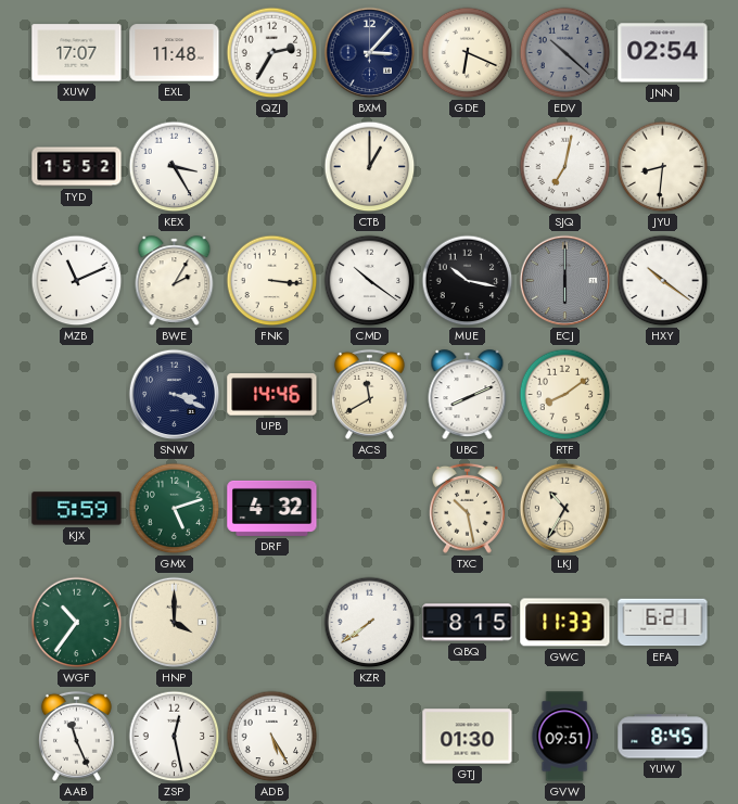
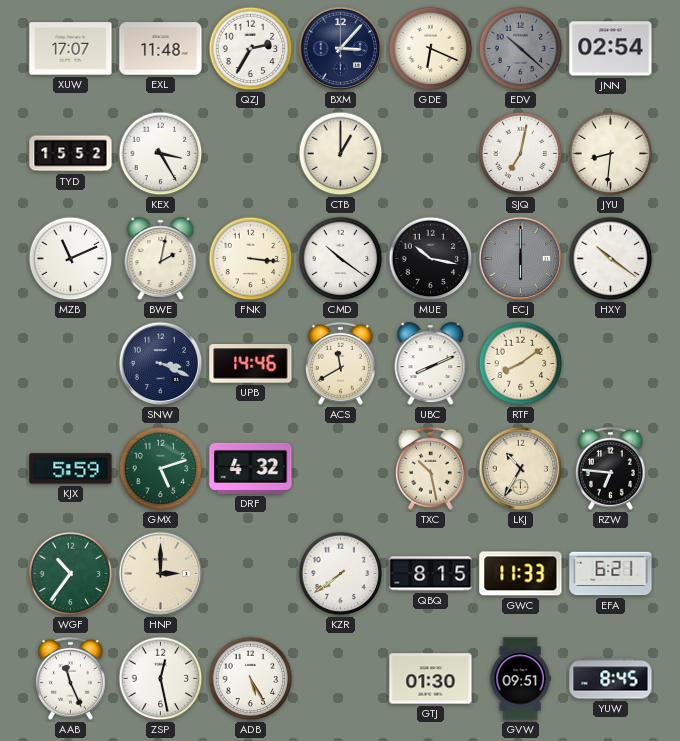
BWE: 2:05 -> 2:02
RZW: none -> 6:46
HNP: 4:00 -> 3:00
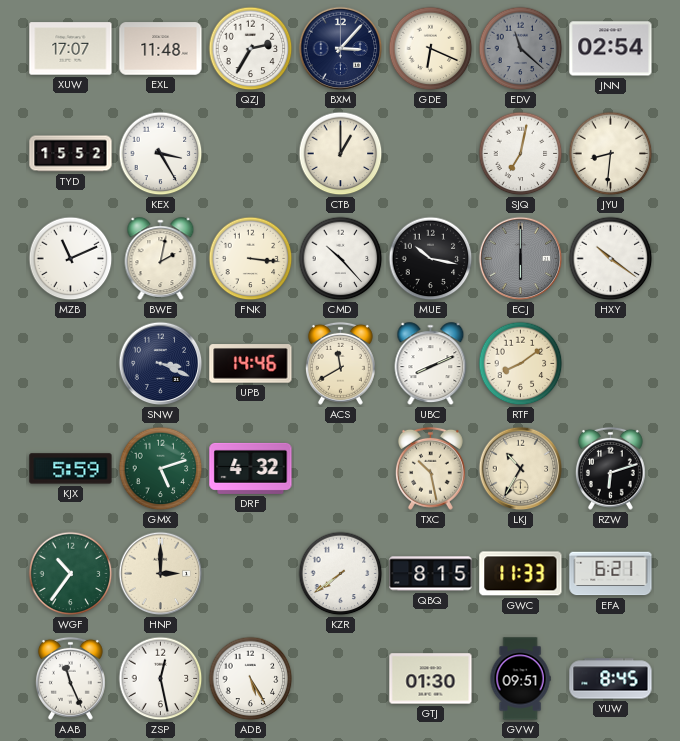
EDV: 10:22 -> 11:22
CMD: 10:21 -> 10:23
RZW: 6:46 -> 6:12
